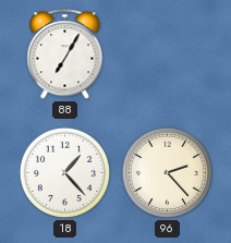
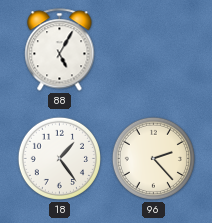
88: 7:05 -> 5:05
18: 1:23 -> 1:24
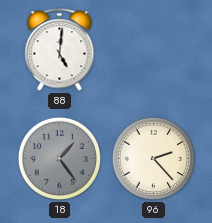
88: 5:05 -> 5:01
18 dial: white -> grey
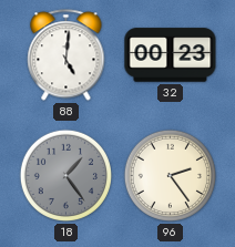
32: none -> 00:23
96: 2:23 -> 2:24
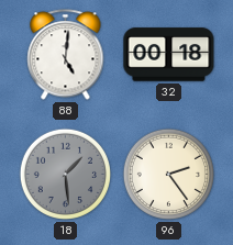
32: 00:23 -> 00:18
18: 1:24 -> 1:29
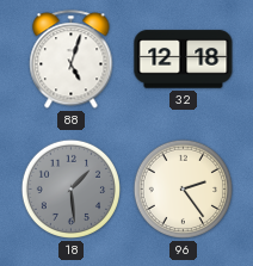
88: 5:01 -> 5:03
32: 00:18 -> 12:18
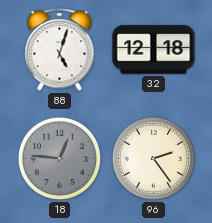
18: 1:29 -> 12:46
